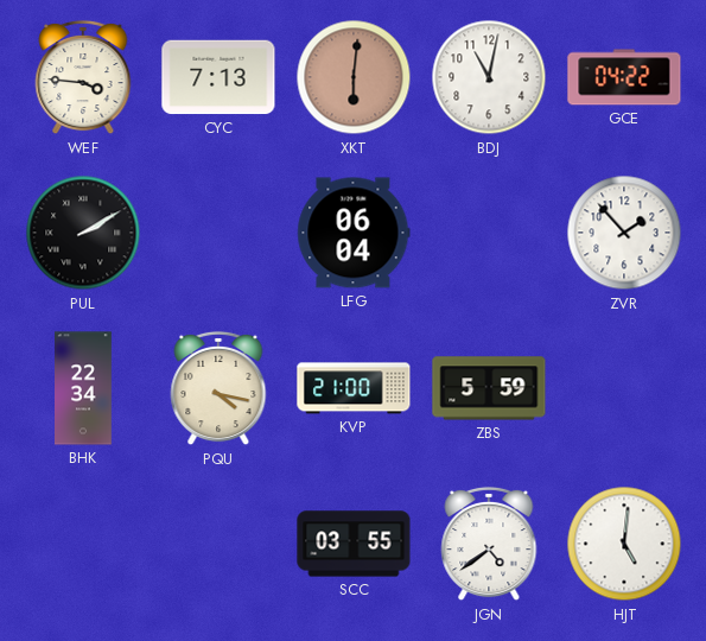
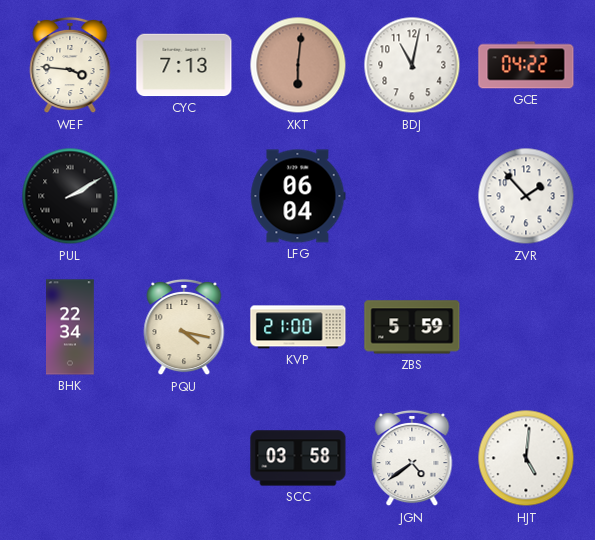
SCC: 03:55 -> 03:58
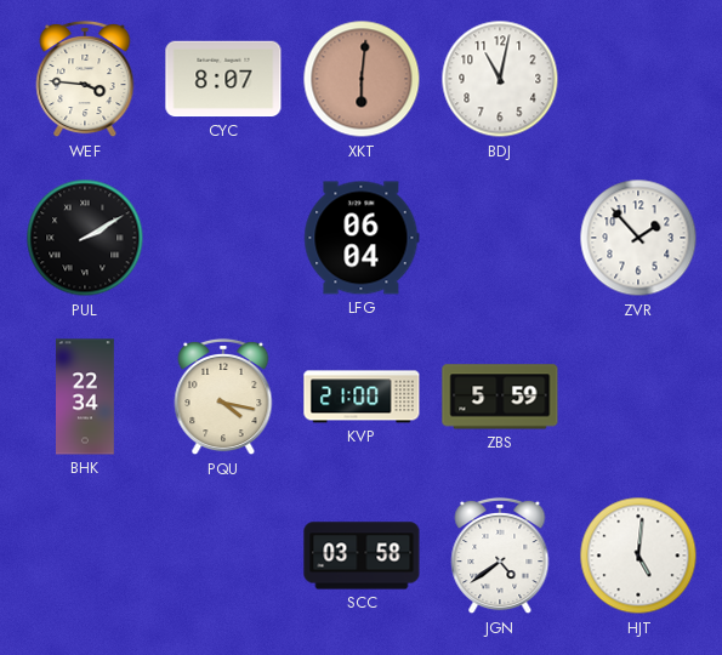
CYC: 7:13 -> 8:07
GCE: 04:22 -> none
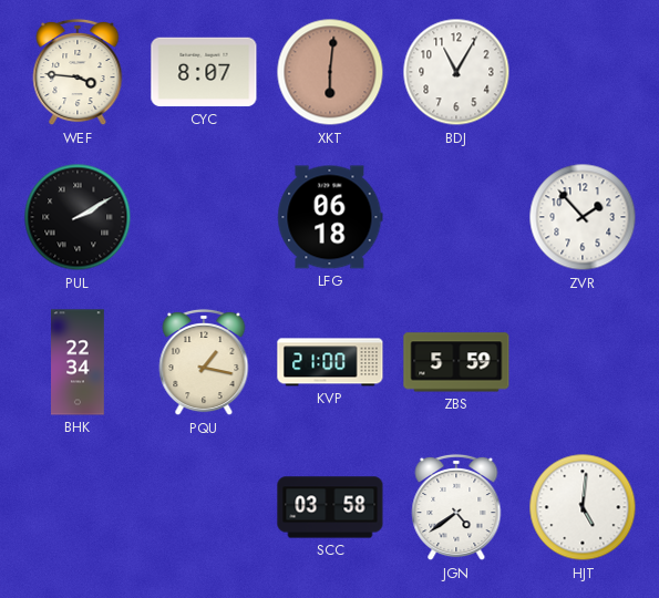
BDJ: 11:02 -> 11:05
LFG: 06:04 -> 06:18
PQU: 4:17 -> 1:17
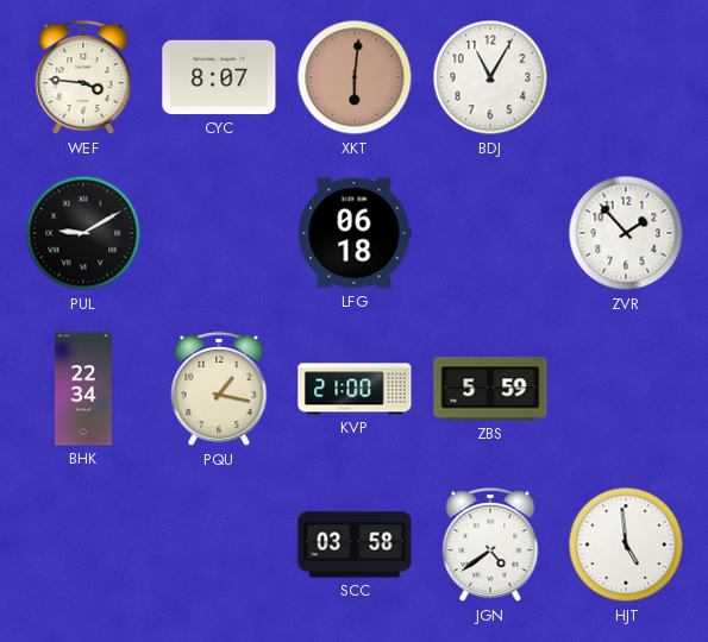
PUL: 2:10 -> 9:10
HJT: 5:01 -> 4:59
